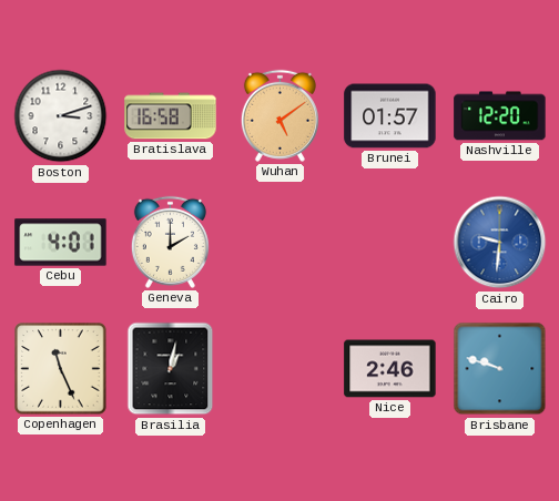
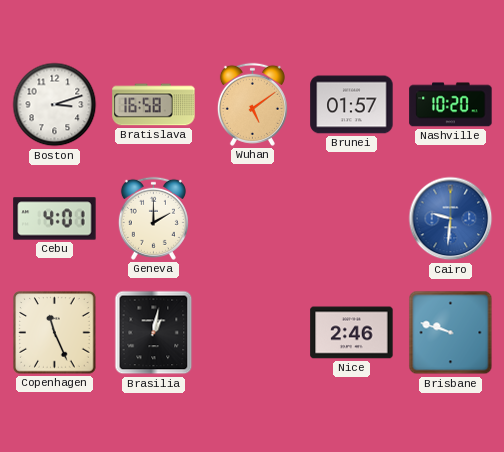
Nashville: 12:20 -> 10:20
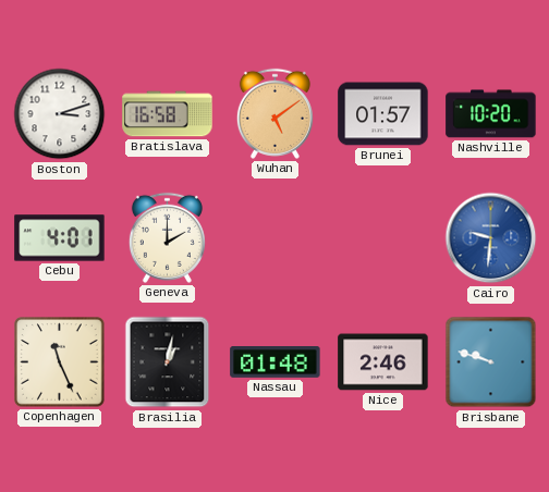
Nassau: none -> 01:48
